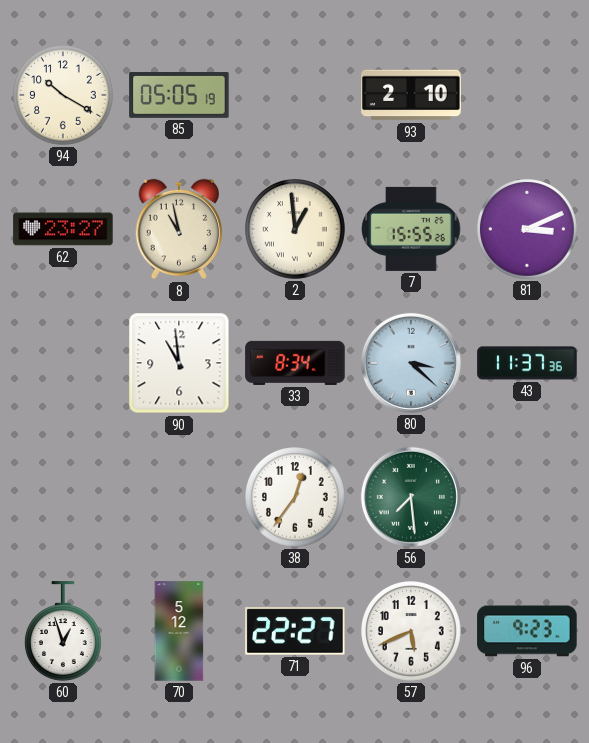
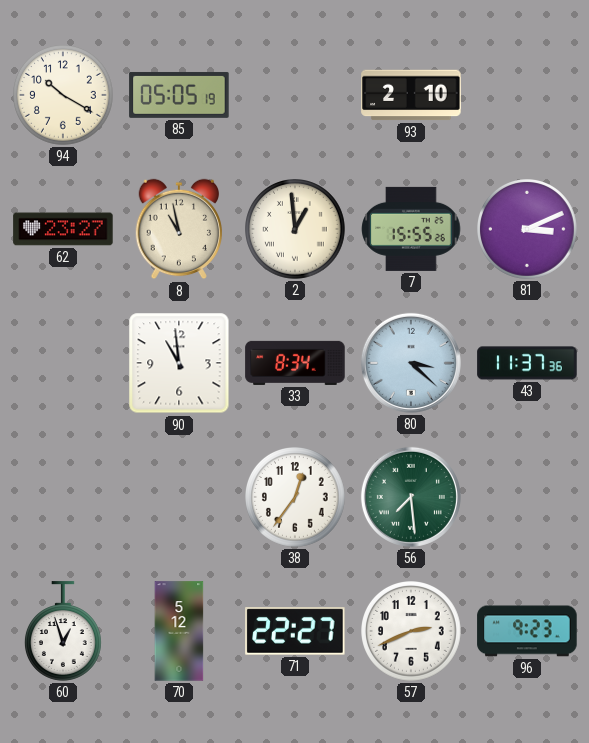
57: 5:41 -> 2:41
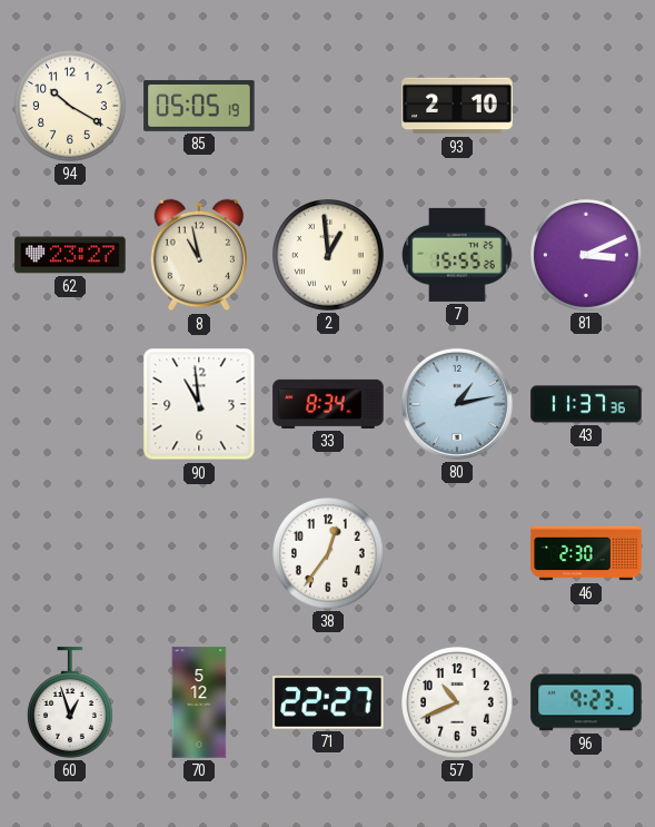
80: 3:22 -> 1:13
56: 7:29 -> none
46: none -> 2:30
57: 2:41 -> 10:41
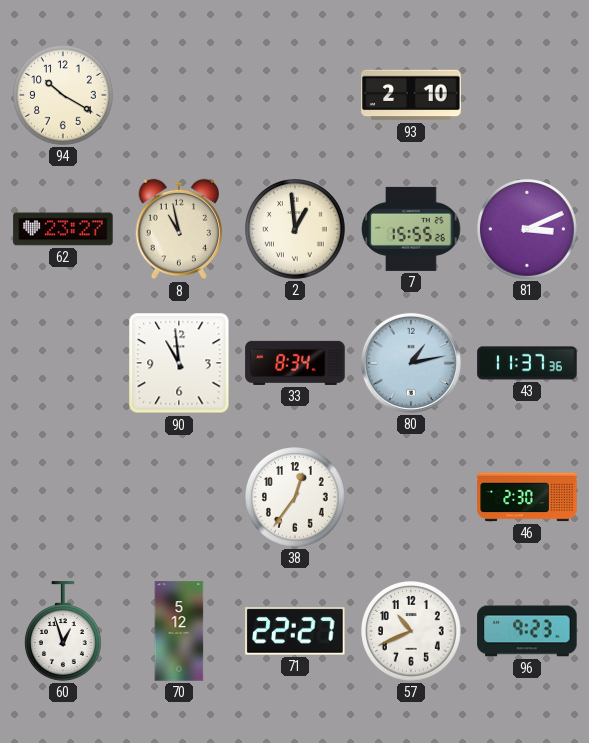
85: 05:05 -> none
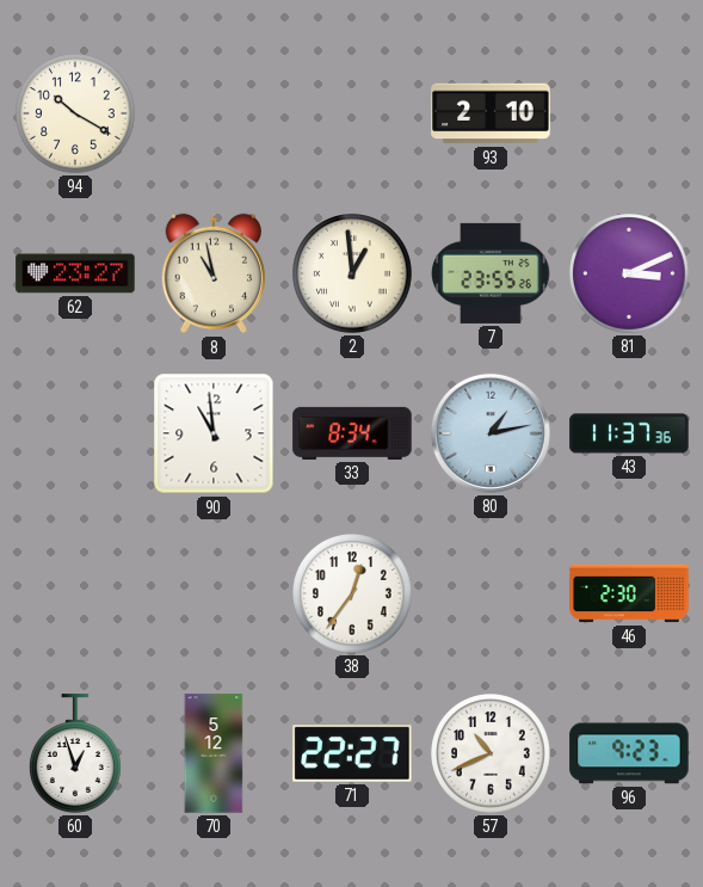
7: 15:55 -> 23:55
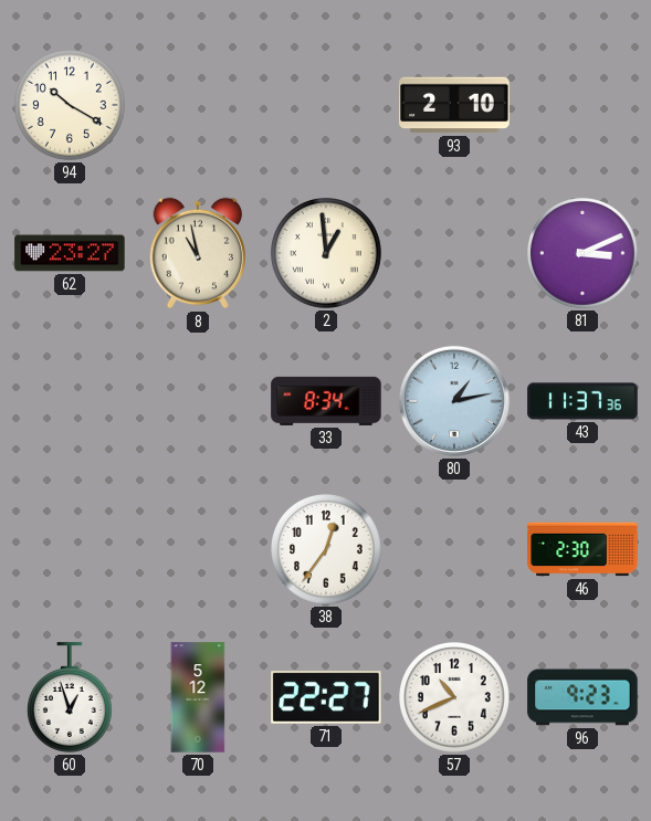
7: 23:55 -> none
90: 10:59 -> none
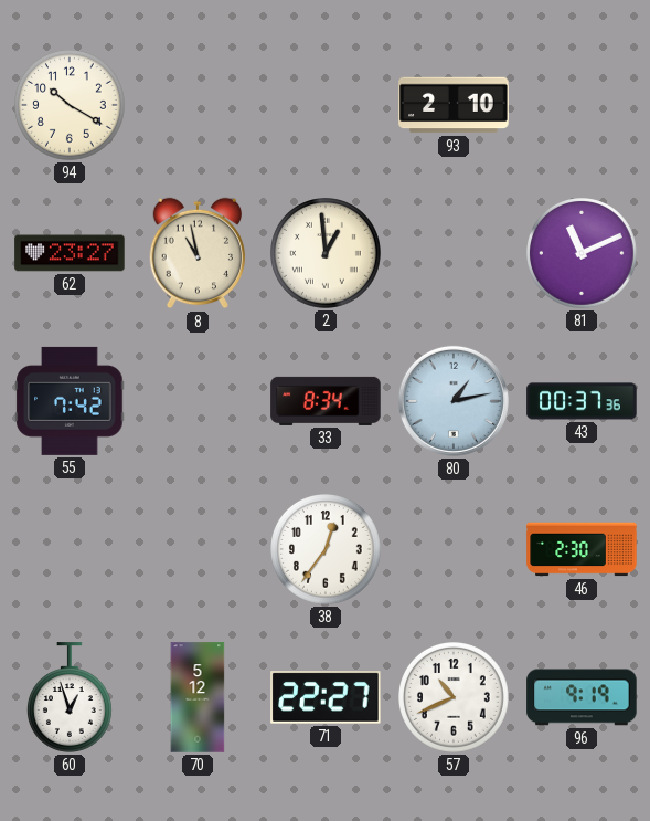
81: 3:11 -> 11:11
55: none -> 7:42
43: 11:37 -> 00:37
96: 9:23 -> 9:19
